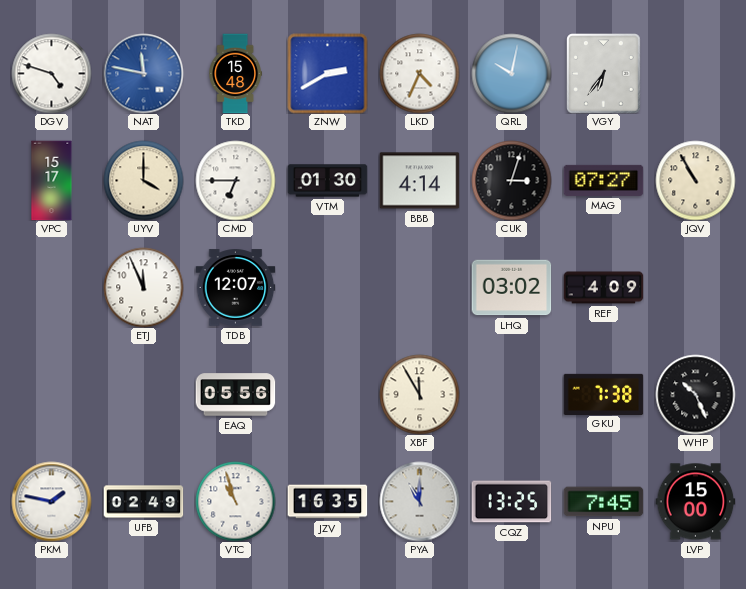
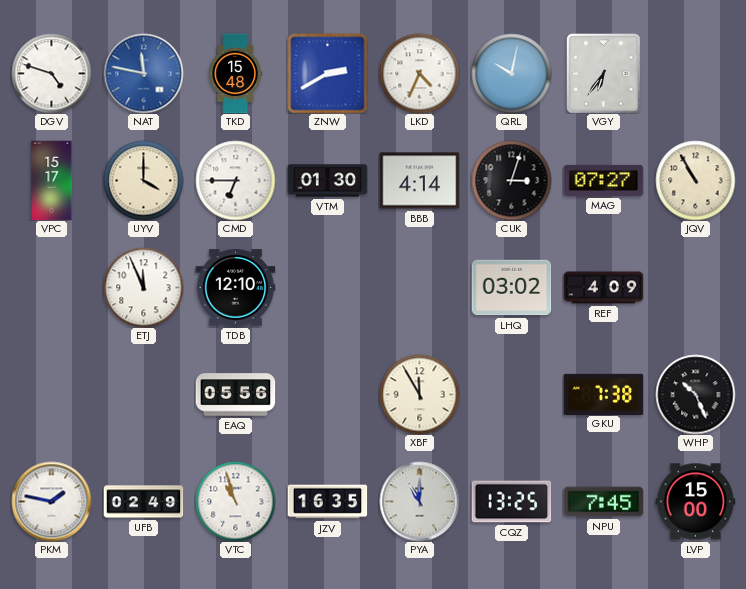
TDB: 12:07 -> 12:10
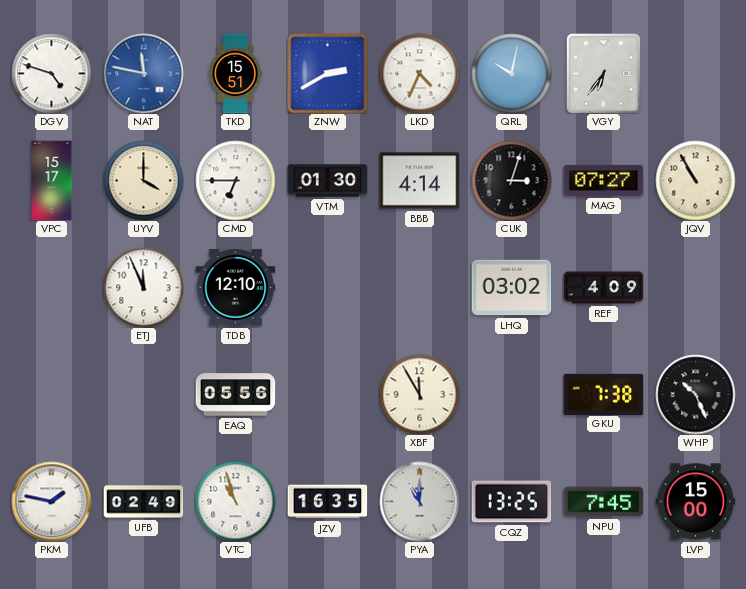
TKD: 15:48 -> 15:51
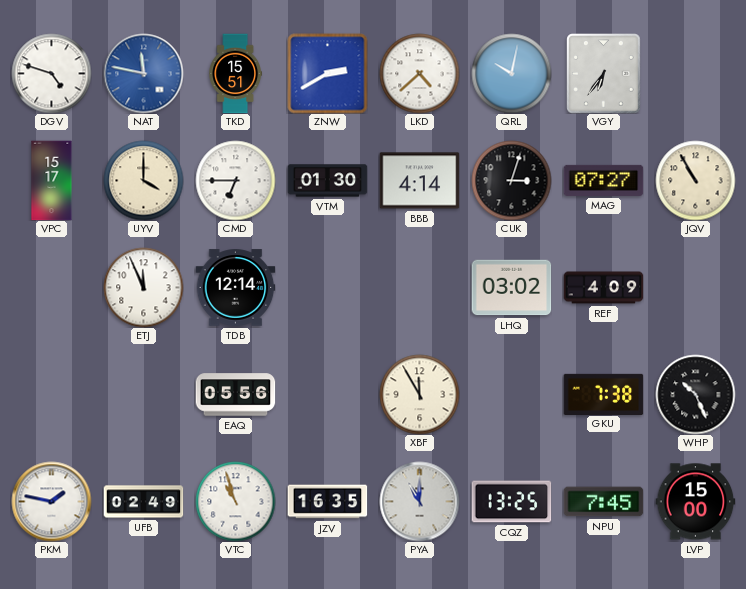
LKD: 4:34 -> 4:38
TDB: 12:10 -> 12:14
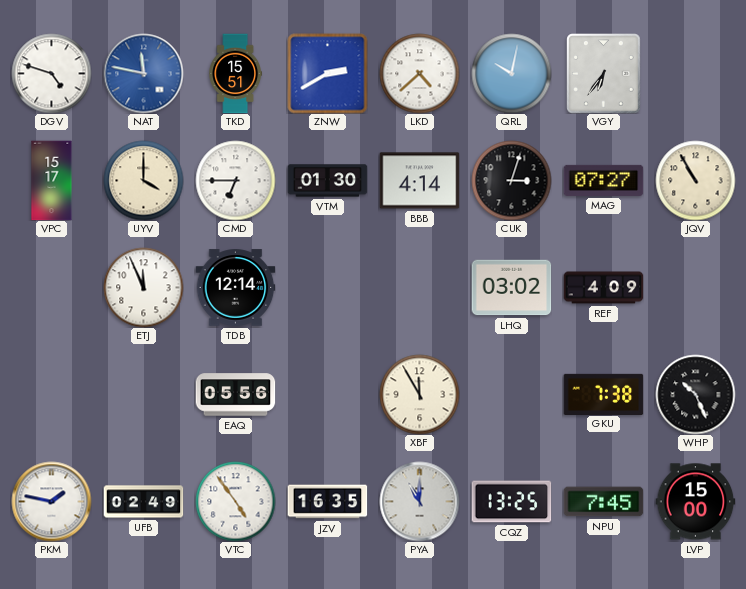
VTC: 10:57 -> 4:54
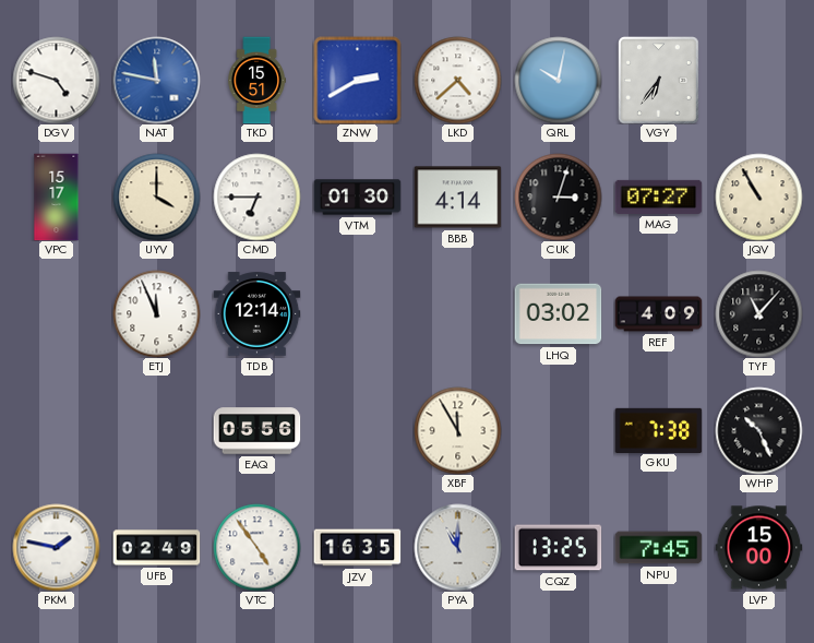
TYF: none -> 11:07
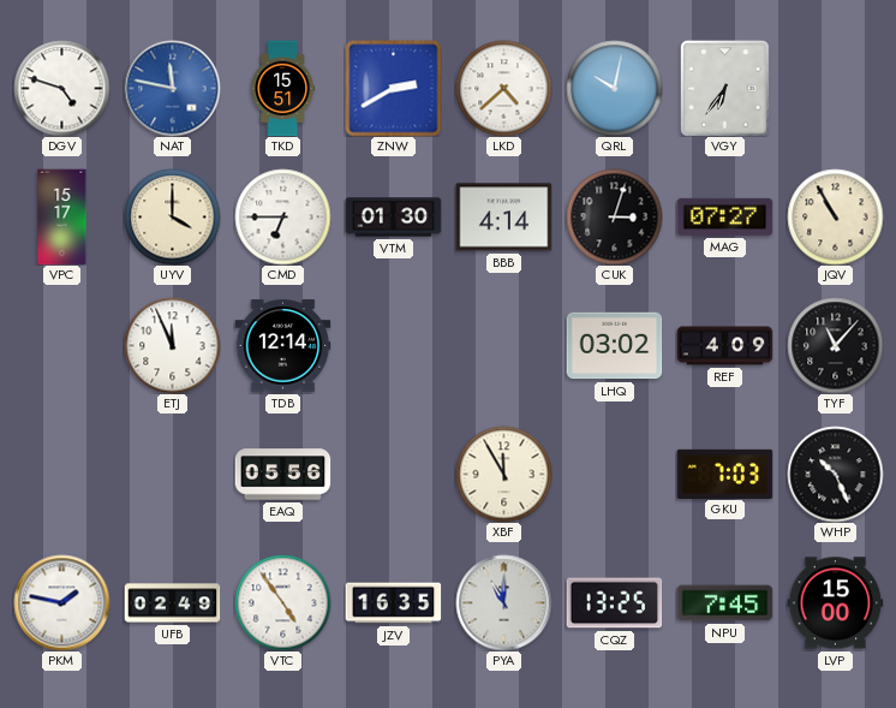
GKU: 7:38 -> 7:03
